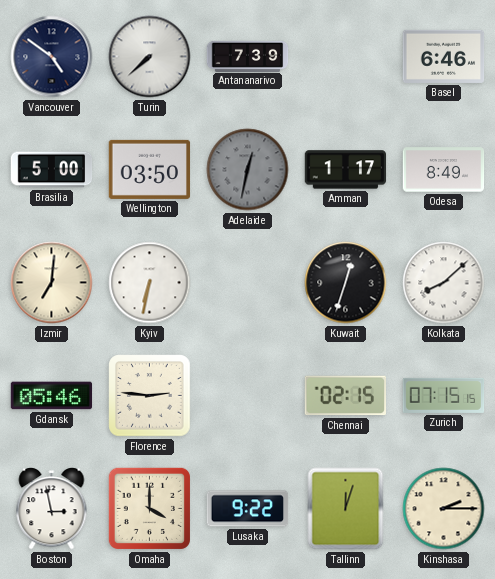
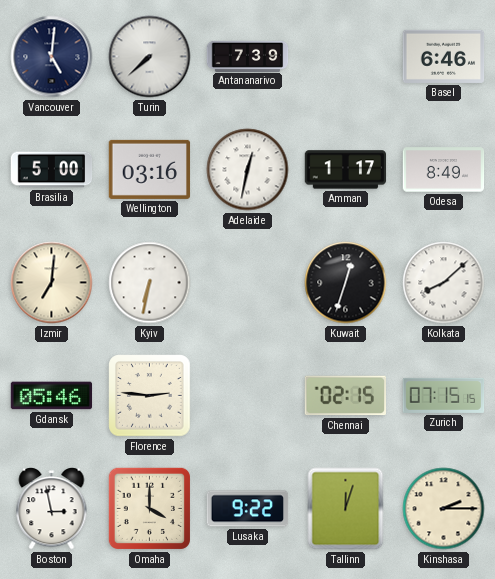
Vancouver: 4:51 -> 5:01
Wellington: 03:50 -> 03:16
Adelaide dial: grey -> white
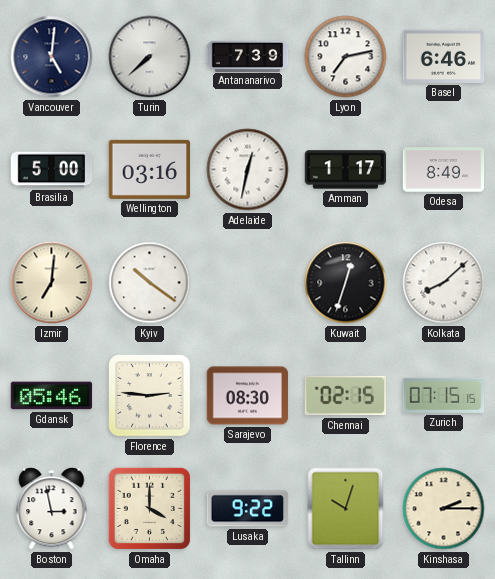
Lyon: none -> 7:13
Kyiv: 6:32 -> 10:21
Sarajevo: none -> 08:30
Tallinn: 12:03 -> 10:03
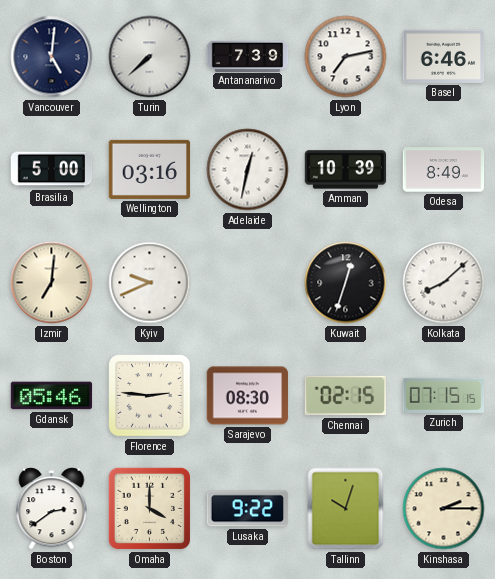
Amman: 1:17 -> 10:39
Kyiv: 10:21 -> 9:41
Boston: 2:58 -> 2:39
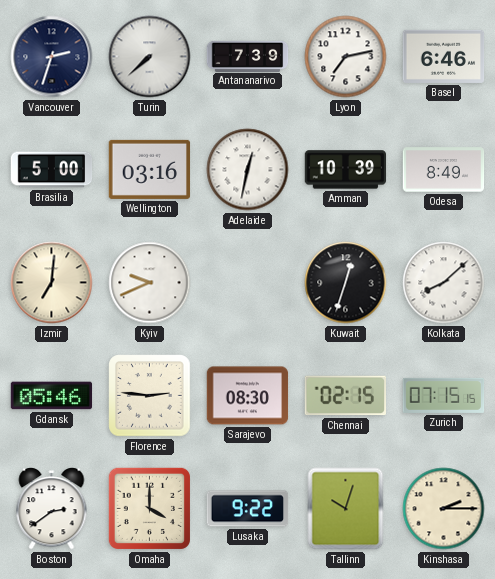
Vancouver: 5:01 -> 2:33
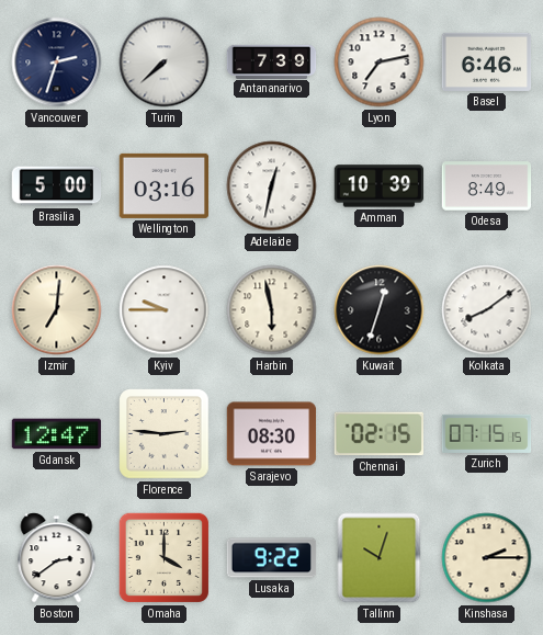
Kyiv: 9:41 -> 9:45
Harbin: none -> 5:58
Kolkata: 8:08 -> 8:09
Gdansk: 05:46 -> 12:47
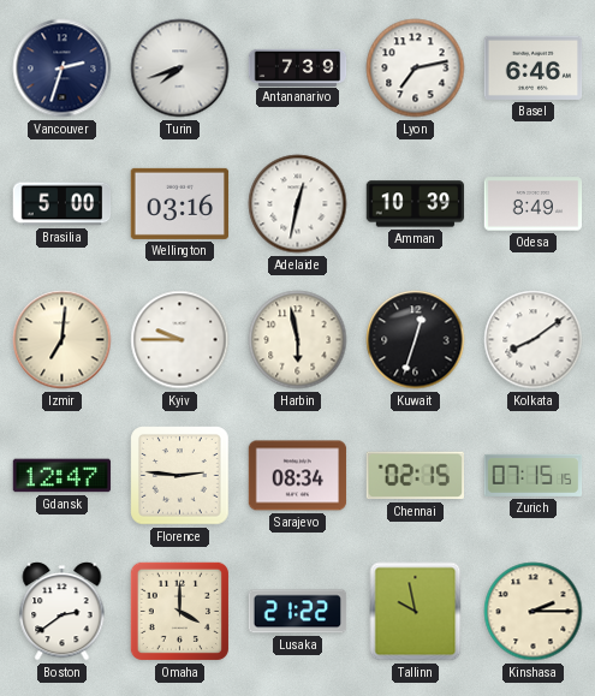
Turin: 7:38 -> 7:42
Sarajevo: 08:30 -> 08:34
Lusaka: 9:22 -> 21:22
Tallinn: 10:03 -> 9:58
